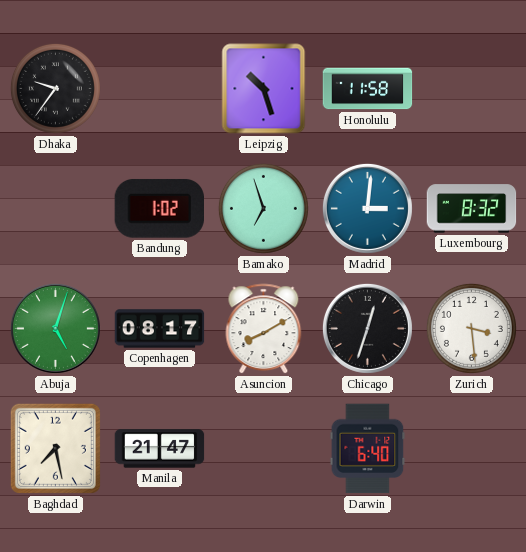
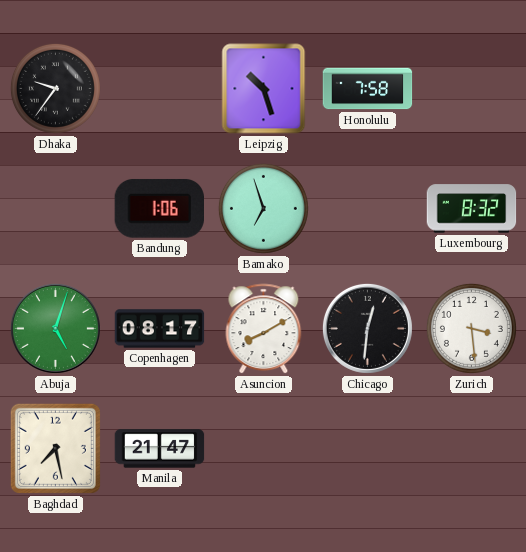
Honolulu: 11:58 -> 7:58
Bandung: 1:02 -> 1:06
Madrid: 3:01 -> none
Chicago: 12:33 -> 12:31
Darwin: 6:40 -> none
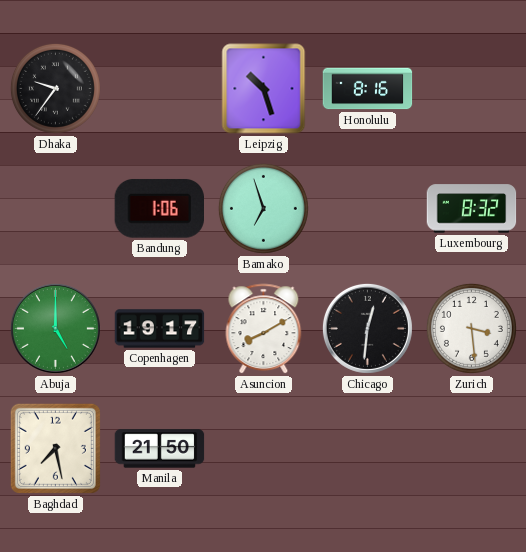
Honolulu: 7:58 -> 8:16
Abuja: 5:03 -> 5:00
Copenhagen: 08:17 -> 19:17
Manila: 21:47 -> 21:50
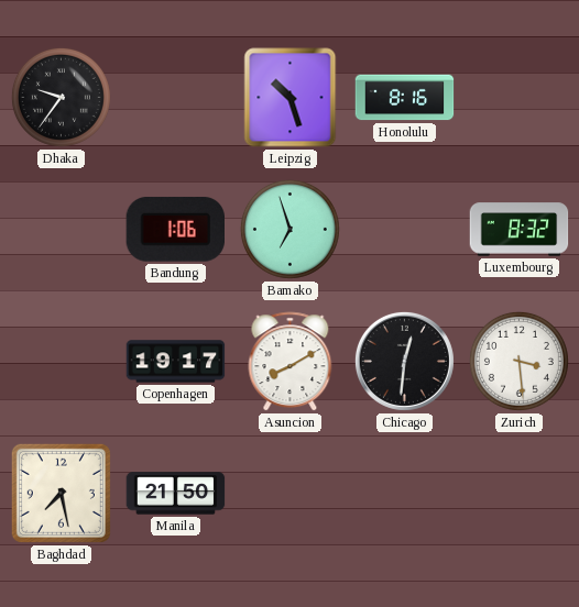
Abuja: 5:00 -> none
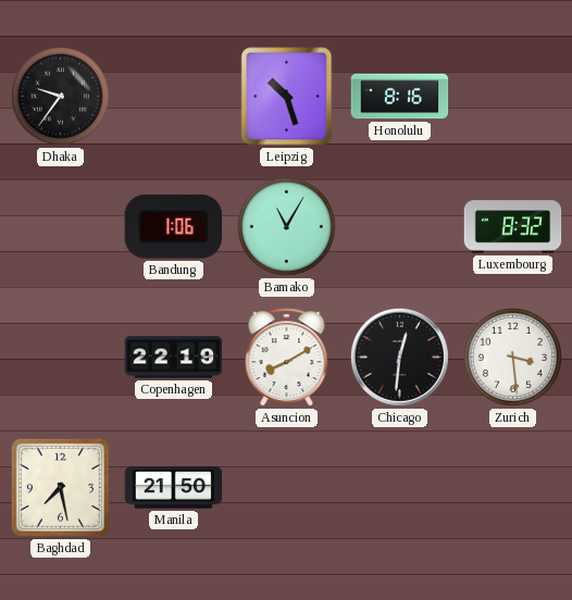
Bamako: 6:57 -> 11:05
Copenhagen: 19:17 -> 22:19
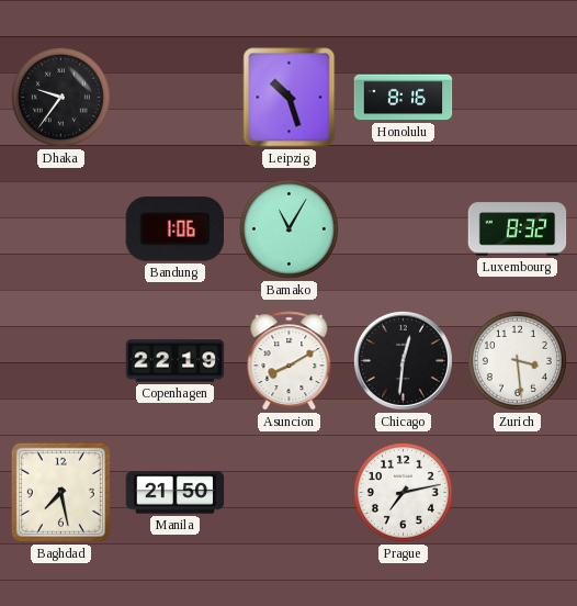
Prague: none -> 7:13
